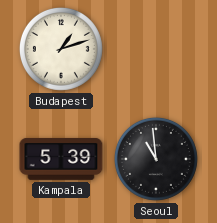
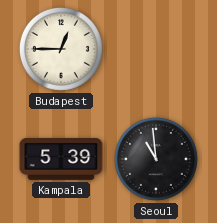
Budapest: 1:12 -> 12:45
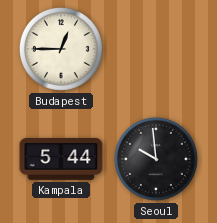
Kampala: 5:39 -> 5:44
Seoul: 10:59 -> 9:59
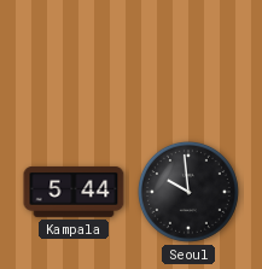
Budapest: 12:45 -> none
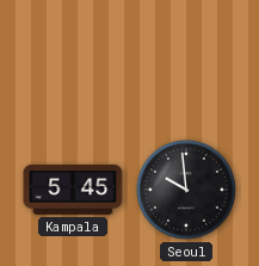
Kampala: 5:44 -> 5:45
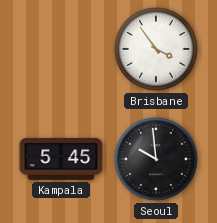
Brisbane: none -> 3:54
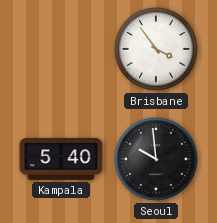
Kampala: 5:45 -> 5:40
